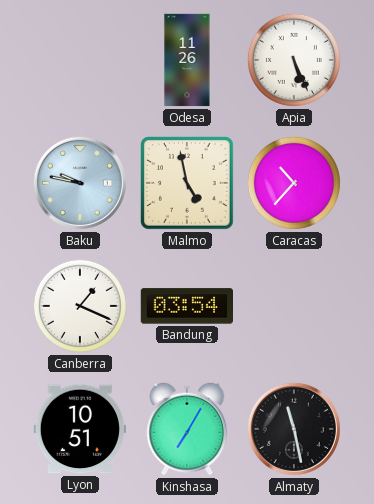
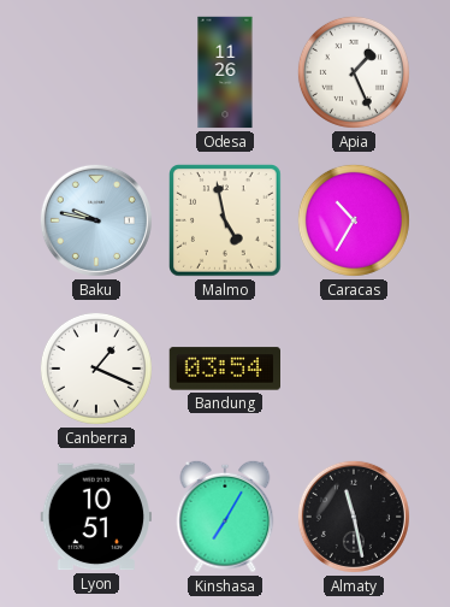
Apia: 5:26 -> 1:26
Caracas: 10:37 -> 10:35
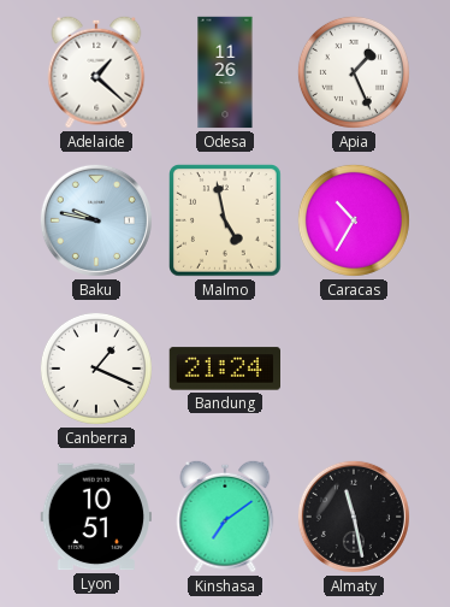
Adelaide: none -> 1:22
Bandung: 03:54 -> 21:24
Kinshasa: 7:05 -> 7:09
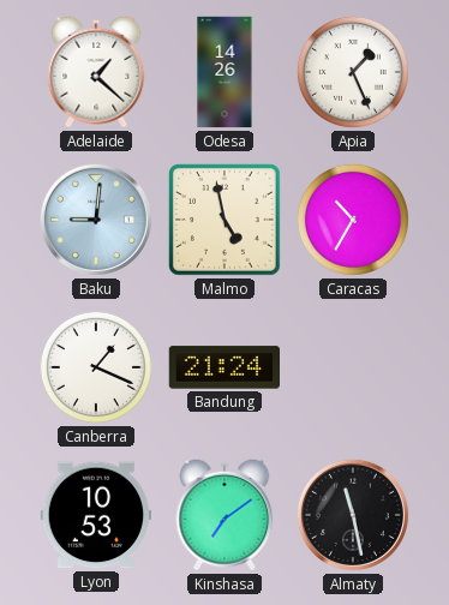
Odesa: 11:26 -> 14:26
Baku: 9:47 -> 9:01
Lyon: 10:51 -> 10:53
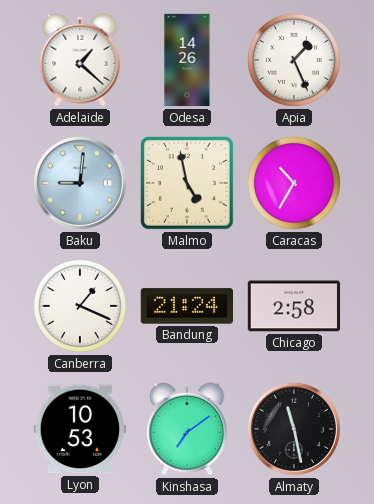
Chicago: none -> 2:58
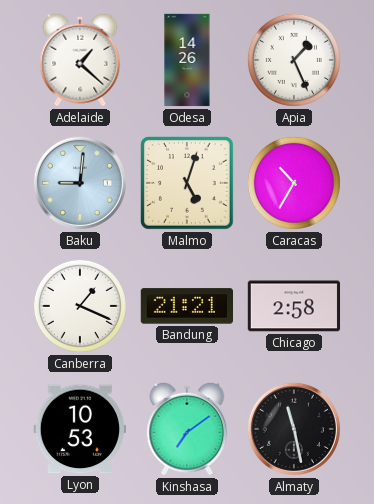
Malmo: 4:58 -> 5:03
Bandung: 21:24 -> 21:21
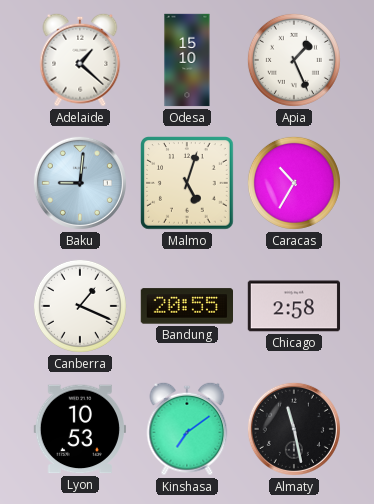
Odesa: 14:26 -> 15:10
Bandung: 21:21 -> 20:55
